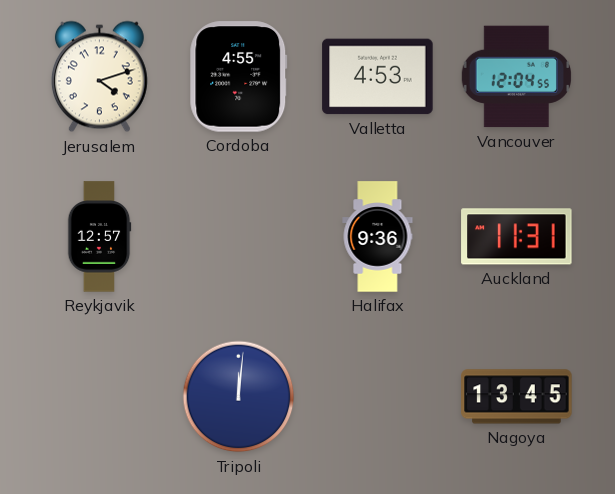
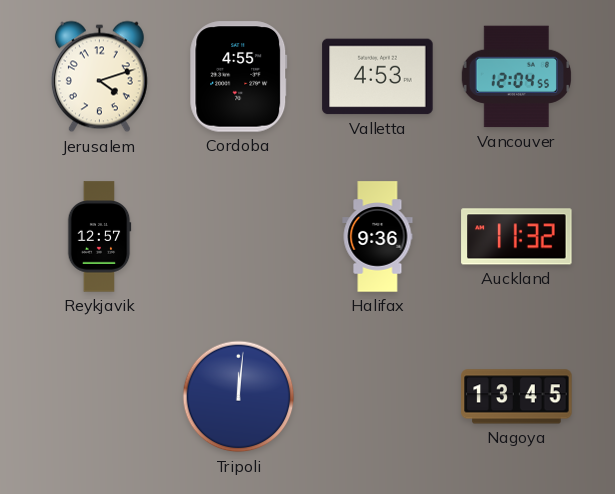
Auckland: 11:31 -> 11:32
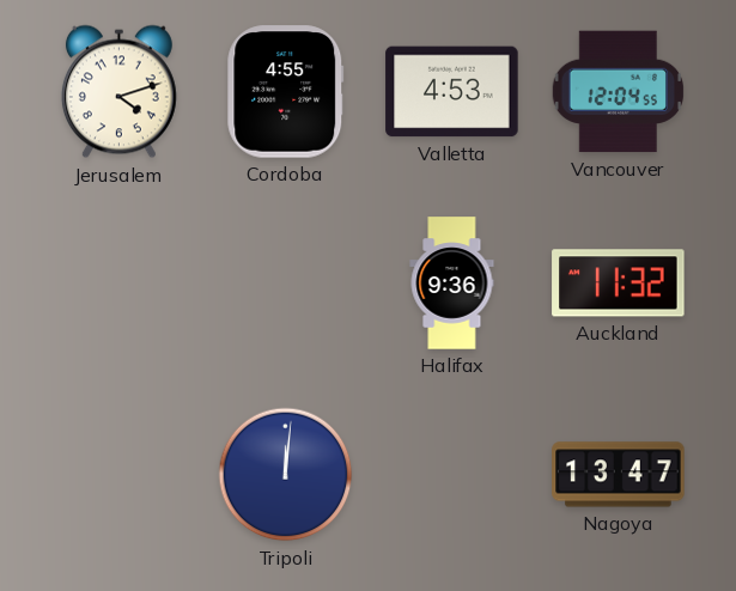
Reykjavik: 12:57 -> none
Nagoya: 13:45 -> 13:47
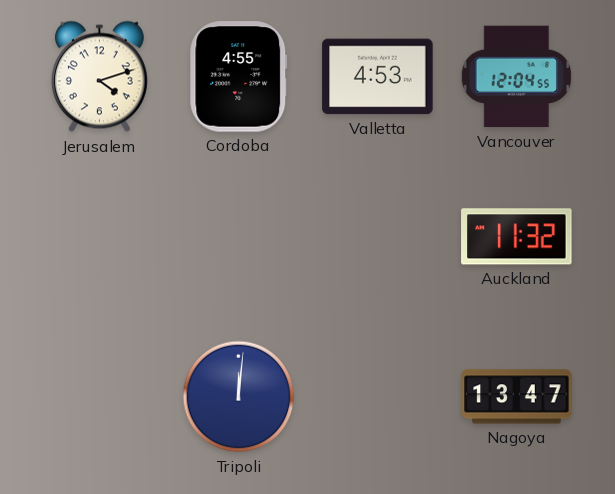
Halifax: 9:36 -> none
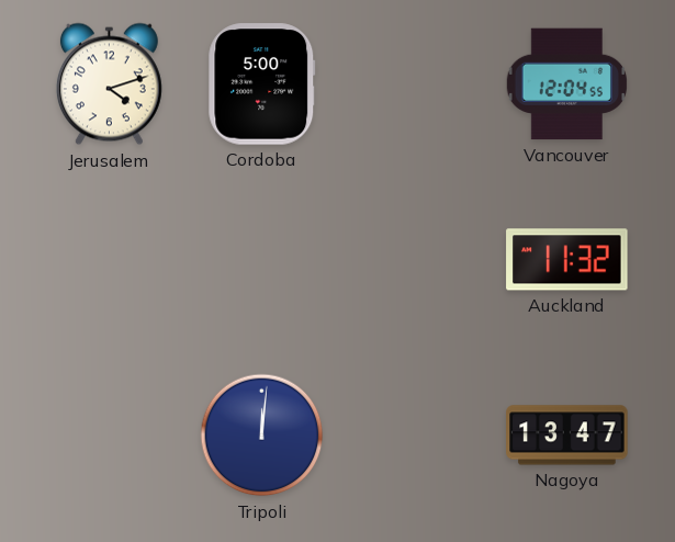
Cordoba: 4:55 -> 5:00
Valletta: 4:53 -> none
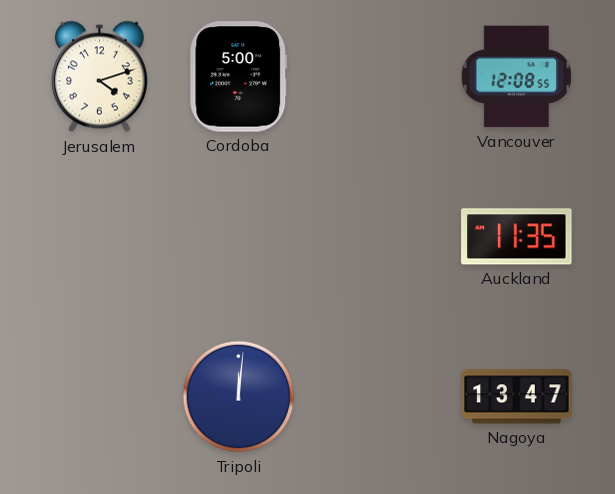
Vancouver: 12:04 -> 12:08
Auckland: 11:32 -> 11:35
